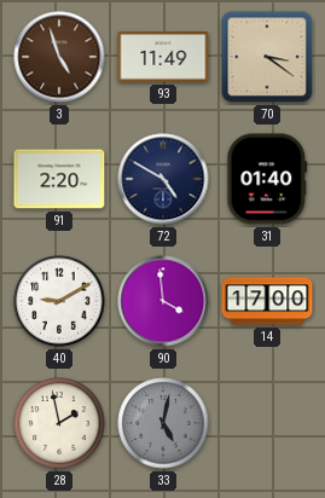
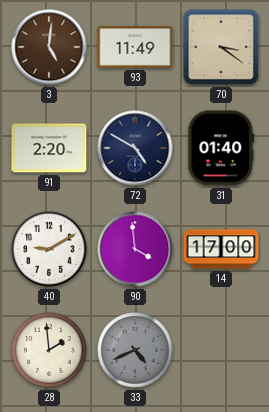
3: 4:57 -> 5:01
28: 1:58 -> 1:59
33: 5:02 -> 4:41
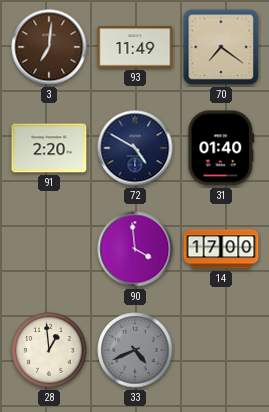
3: 5:01 -> 7:01
70: 3:21 -> 7:21
40: 9:10 -> none
28: 1:59 -> 12:59
